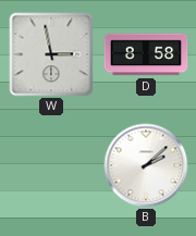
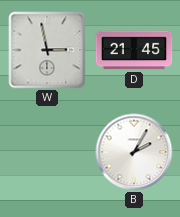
D: 8:58 -> 21:45
B: 2:08 -> 2:05
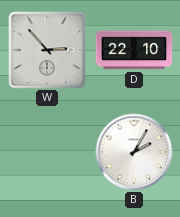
W: 2:58 -> 2:53
D: 21:45 -> 22:10
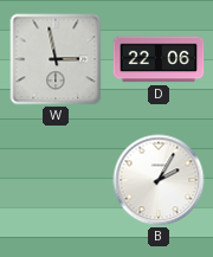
W: 2:53 -> 2:58
D: 22:10 -> 22:06
